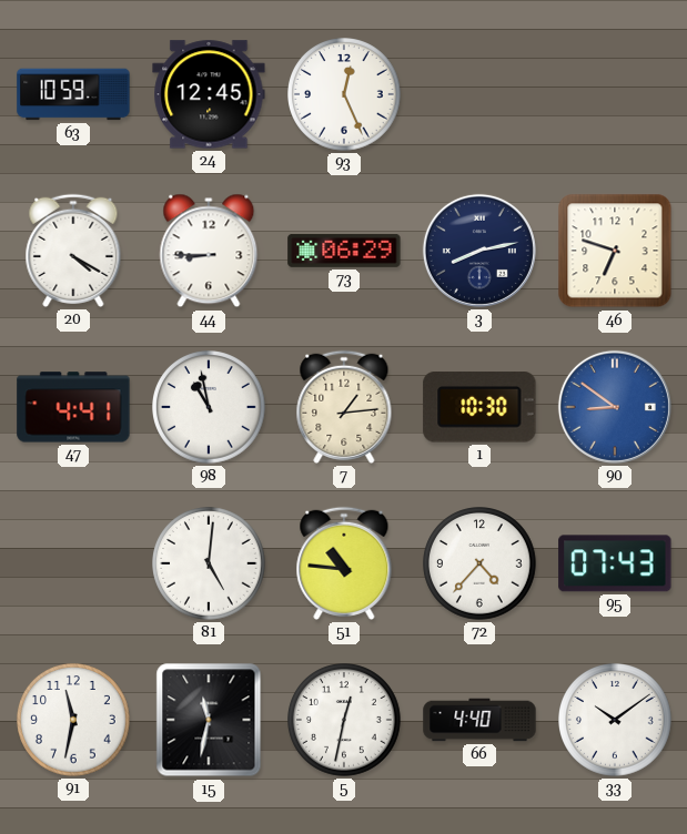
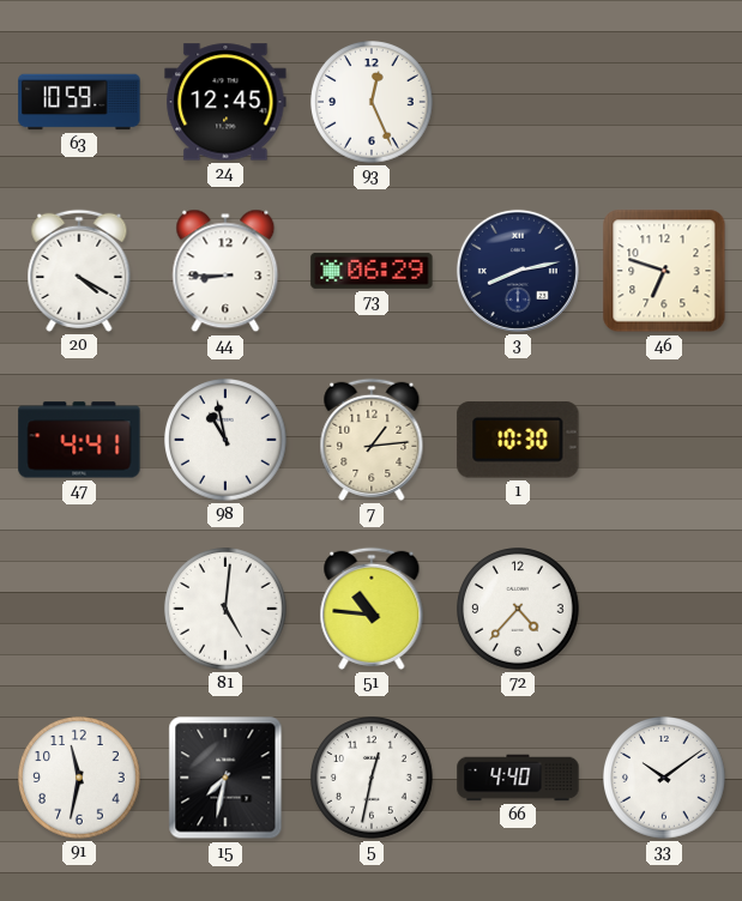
90: 8:51 -> none
95: 07:43 -> none
15: 11:32 -> 7:32
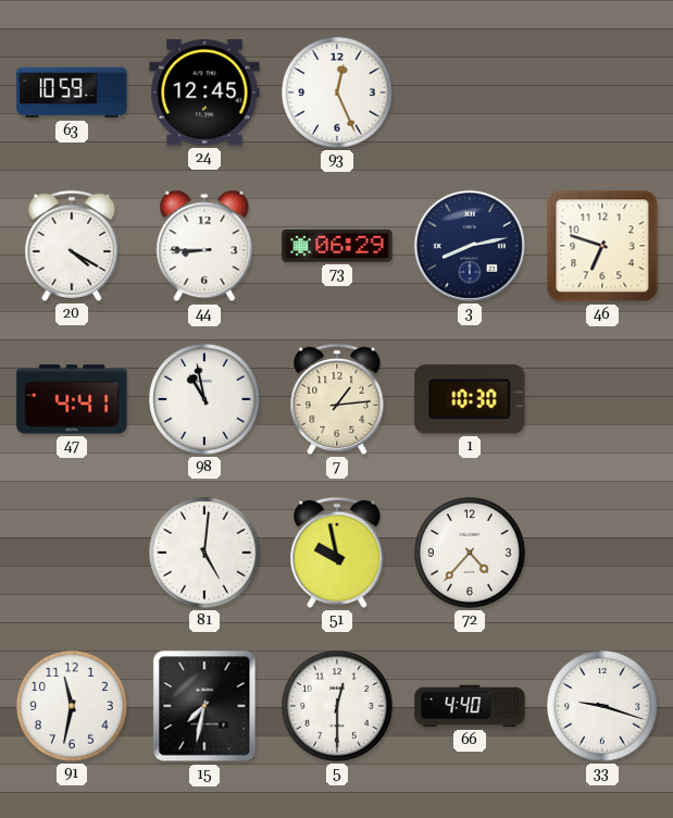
51: 10:46 -> 9:58
5: 12:32 -> 12:30
33: 10:09 -> 9:18
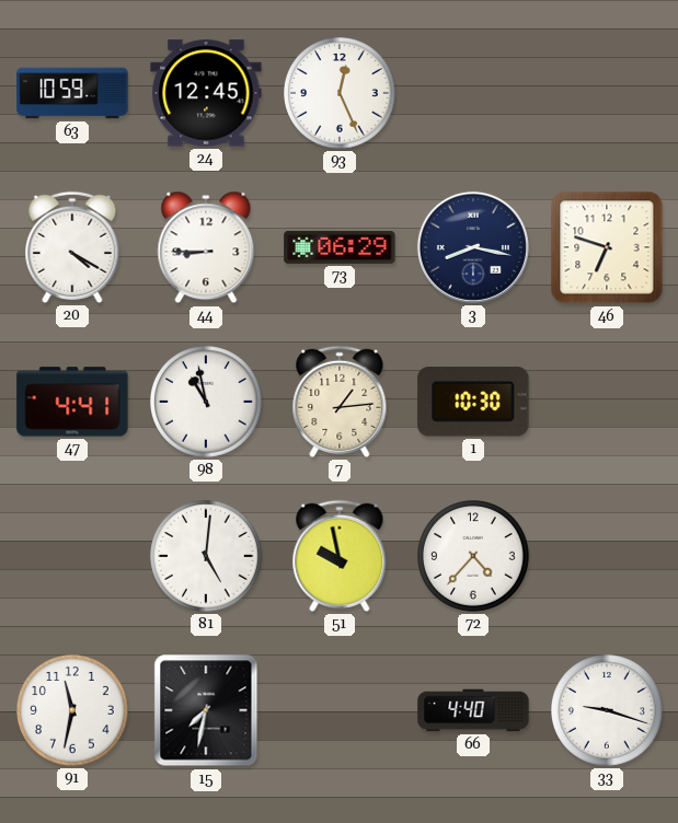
3: 8:13 -> 8:17
5: 12:30 -> none
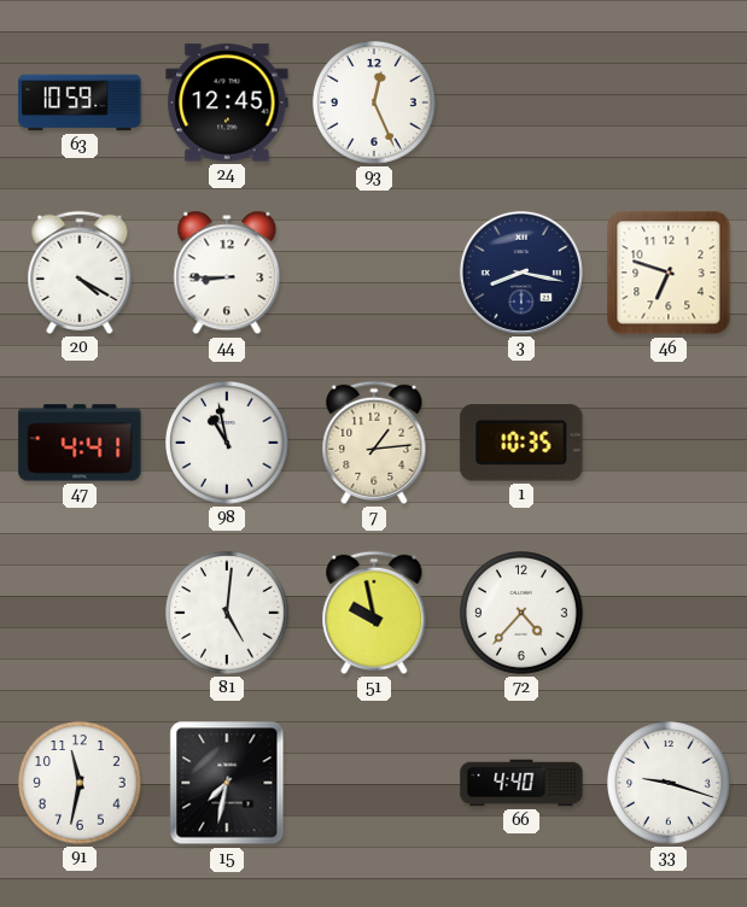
73: 06:29 -> none
1: 10:30 -> 10:35
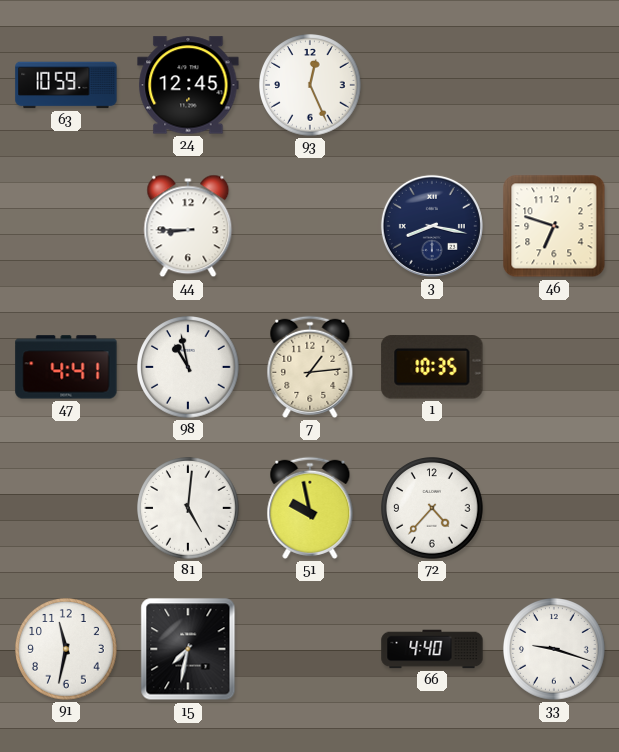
20: 4:20 -> none
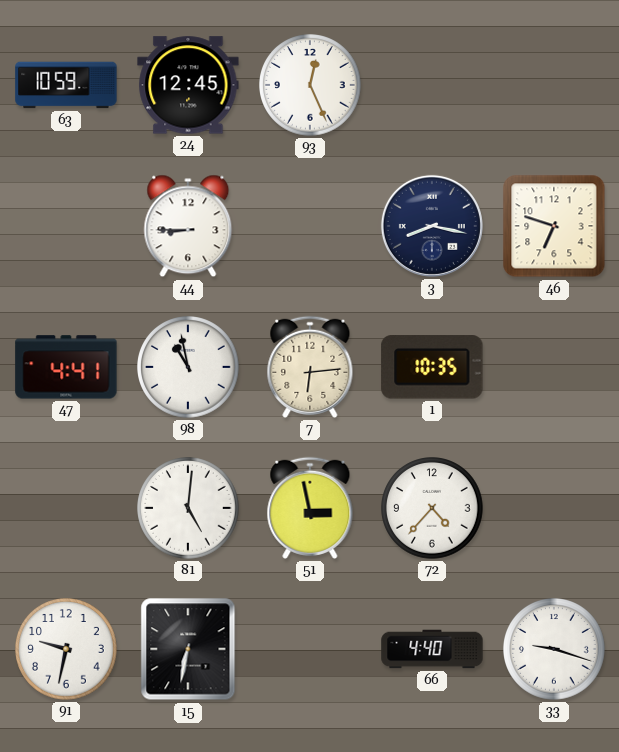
7: 1:14 -> 6:14
51: 9:58 -> 2:58
91: 11:32 -> 9:32
15: 7:32 -> 6:32
